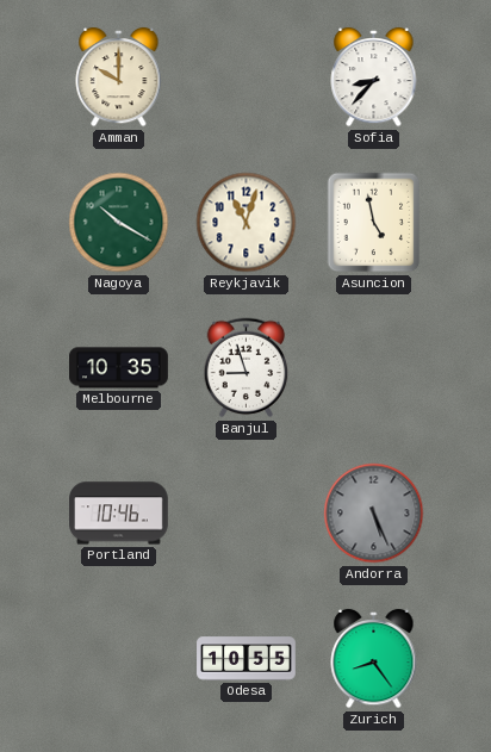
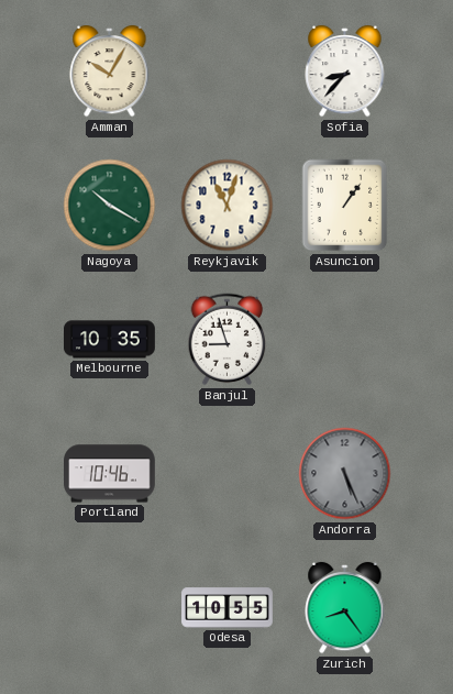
Amman: 10:00 -> 10:05
Asuncion: 4:58 -> 1:06
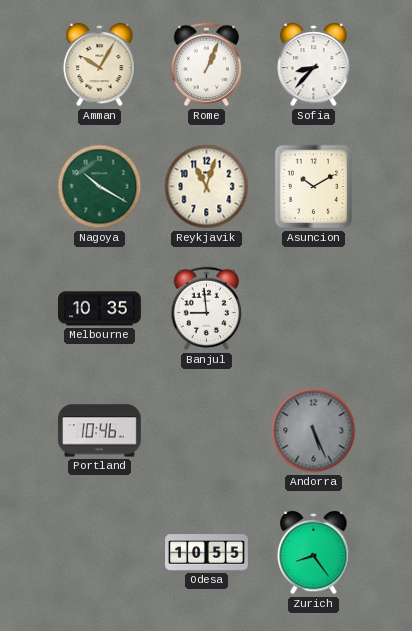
Rome: none -> 1:04
Asuncion: 1:06 -> 10:10
Banjul: 8:57 -> 8:59
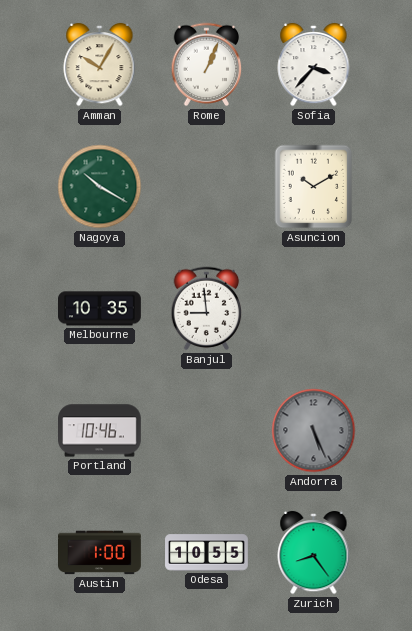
Sofia: 8:37 -> 3:37
Reykjavik: 11:03 -> none
Austin: none -> 1:00
